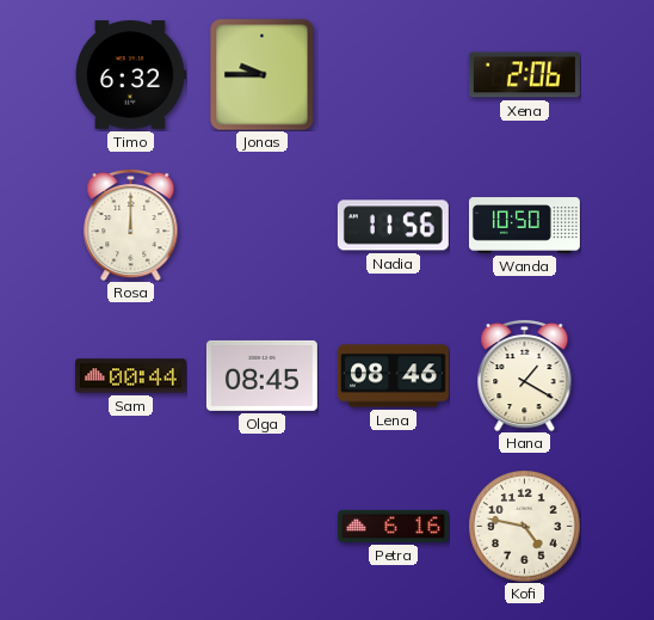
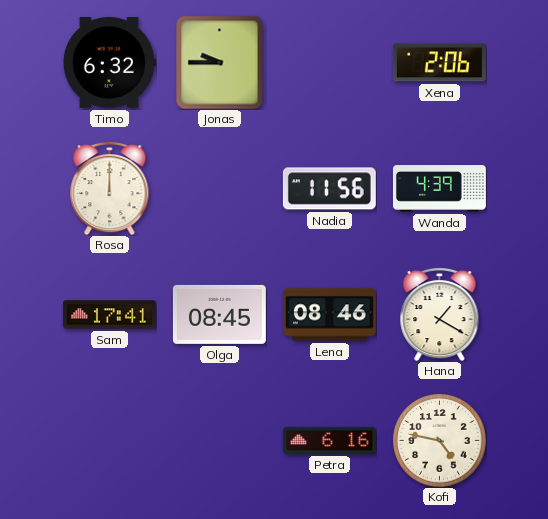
Wanda: 10:50 -> 4:39
Sam: 00:44 -> 17:41
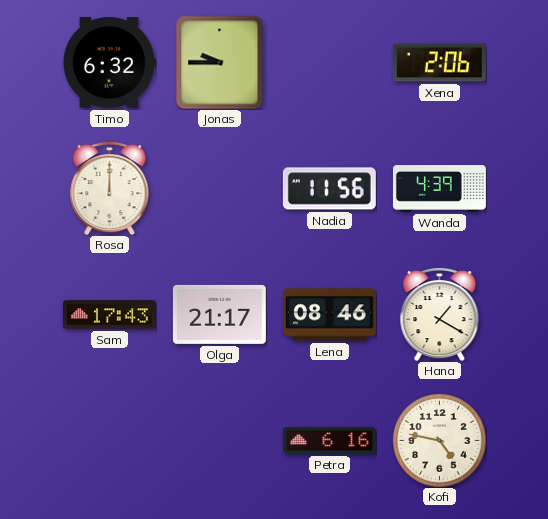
Sam: 17:41 -> 17:43
Olga: 08:45 -> 21:17
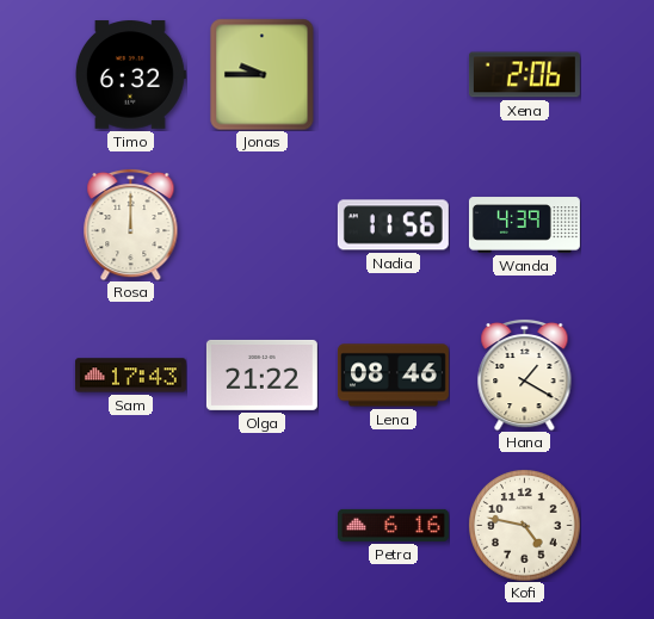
Olga: 21:17 -> 21:22
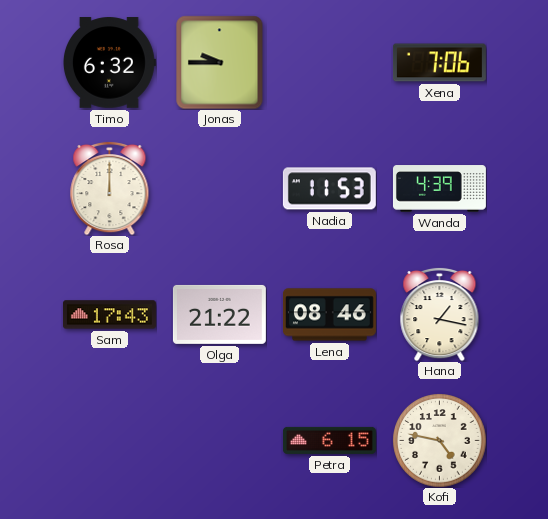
Xena: 2:06 -> 7:06
Nadia: 11:56 -> 11:53
Hana: 1:20 -> 1:17
Petra: 6:16 -> 6:15
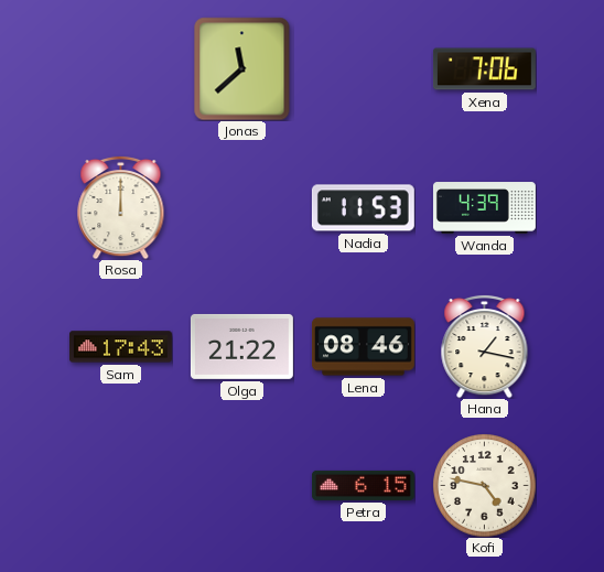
Timo: 6:32 -> none
Jonas: 9:45 -> 11:38
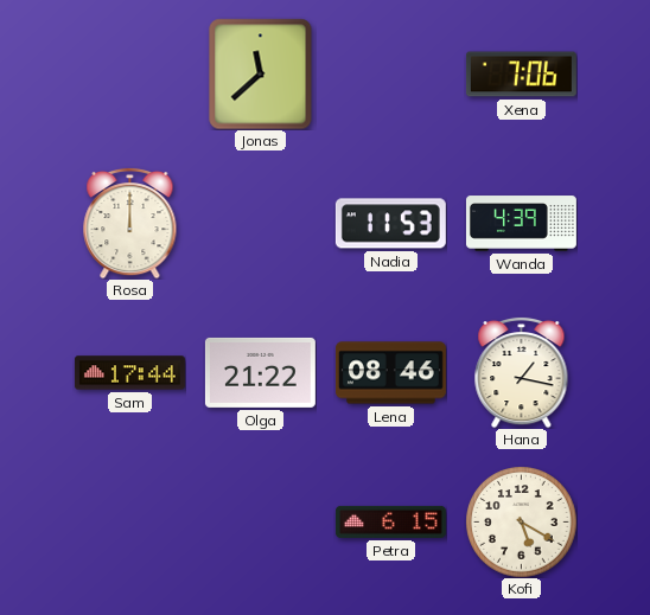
Sam: 17:43 -> 17:44
Kofi: 4:47 -> 5:20
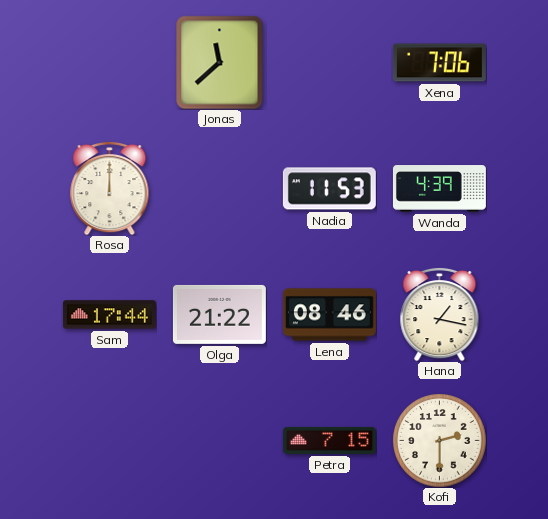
Petra: 6:15 -> 7:15
Kofi: 5:20 -> 2:30
